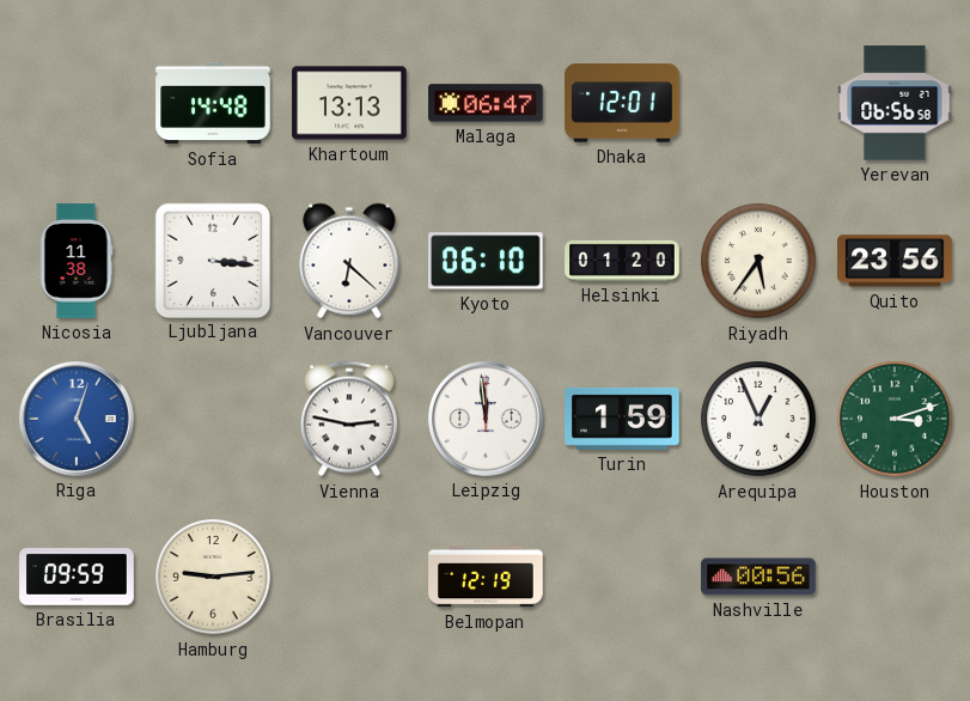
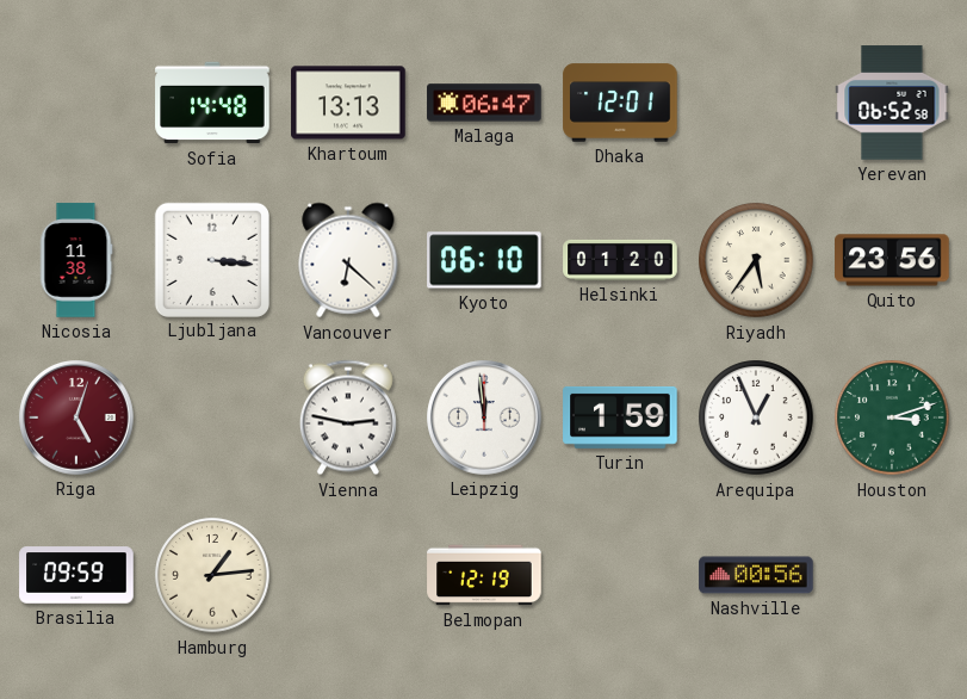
Yerevan: 06:56 -> 06:52
Riga dial: blue -> burgundy
Hamburg: 9:14 -> 1:14
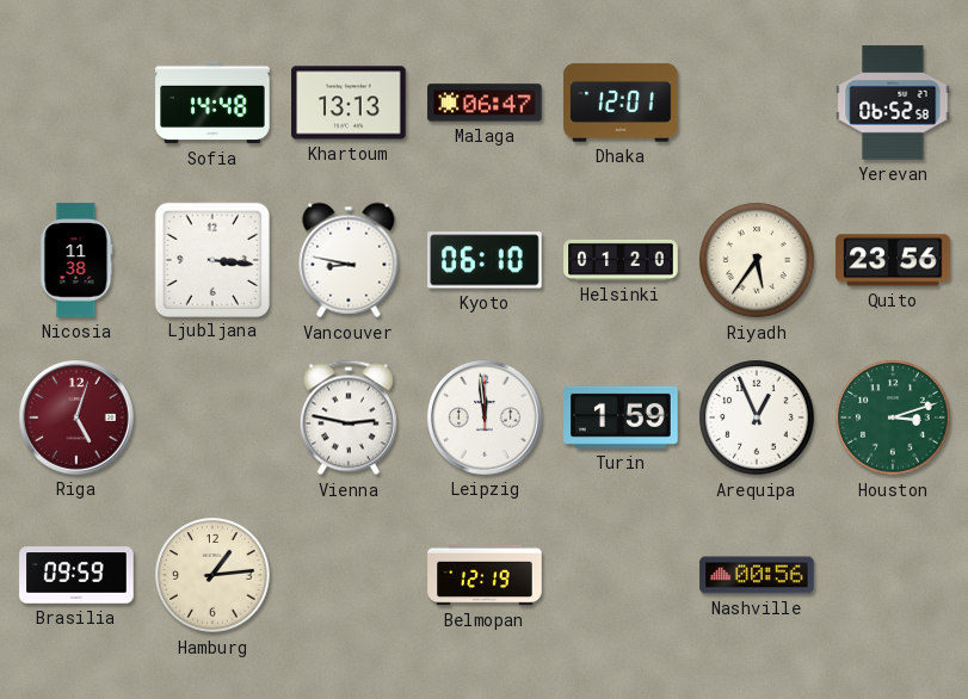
Vancouver: 6:22 -> 8:47
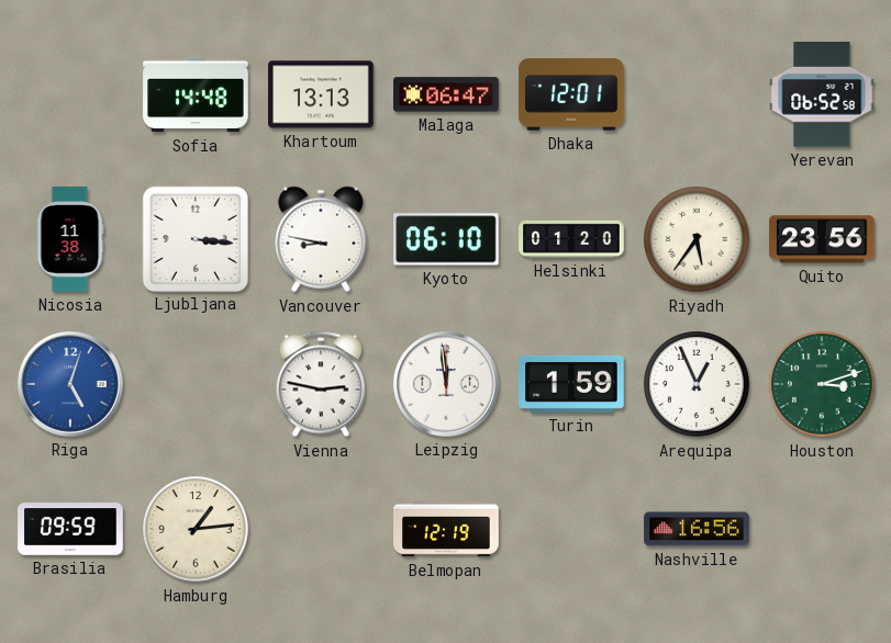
Riga dial: burgundy -> blue
Nashville: 00:56 -> 16:56
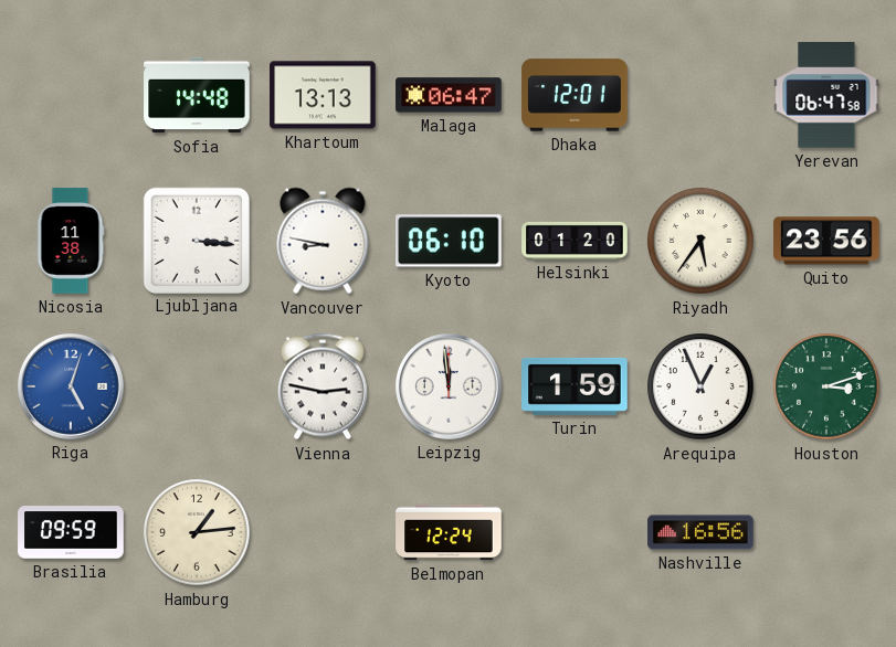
Yerevan: 06:52 -> 06:47
Belmopan: 12:19 -> 12:24
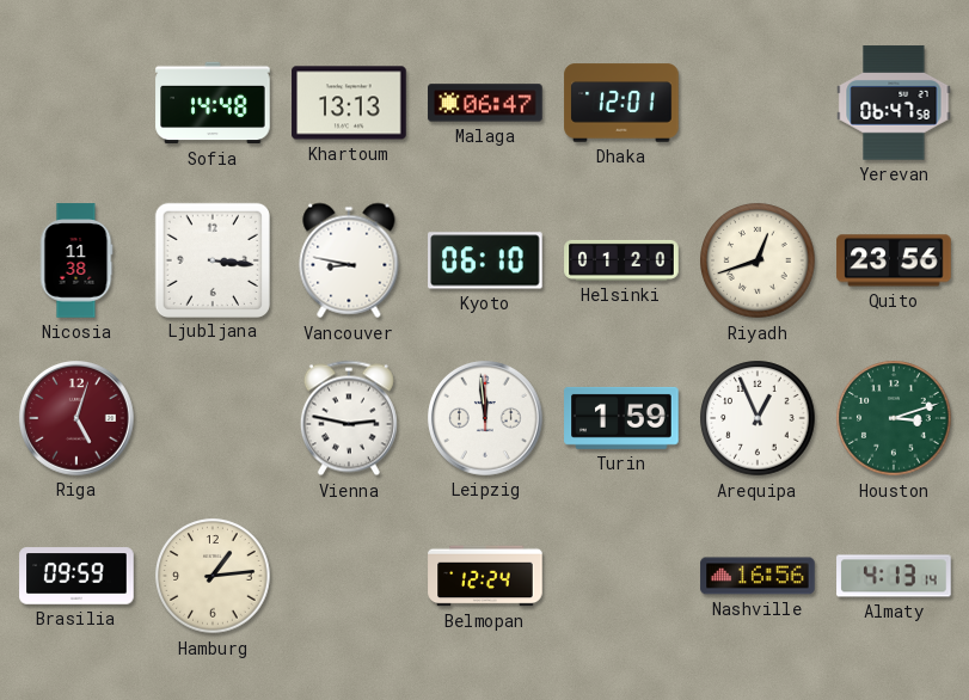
Riyadh: 5:36 -> 12:42
Riga dial: blue -> burgundy
Almaty: none -> 4:13
